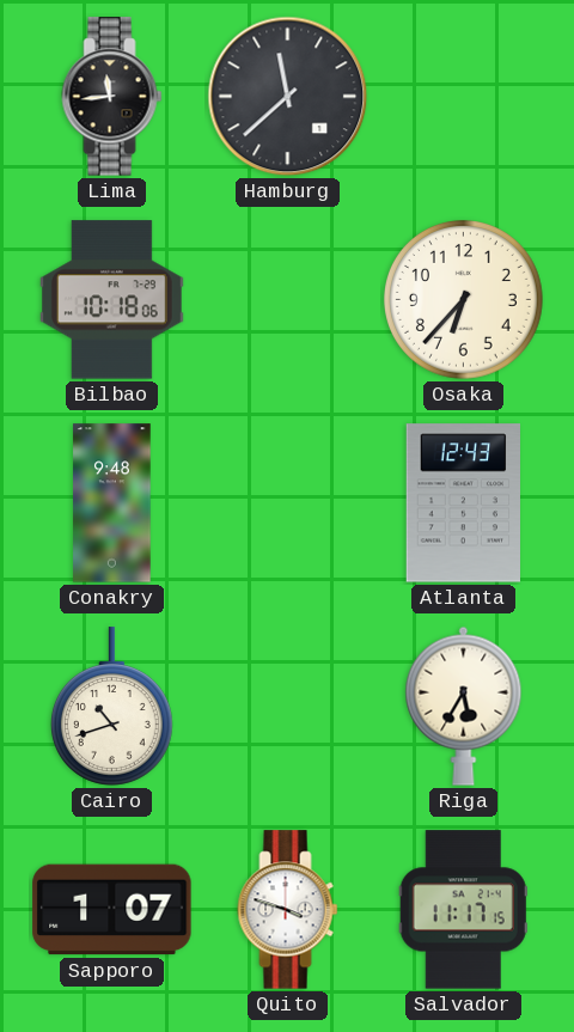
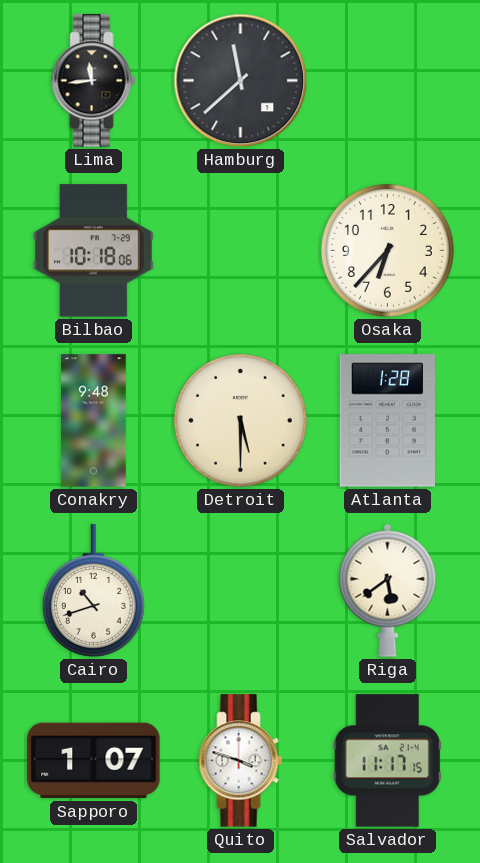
Detroit: none -> 5:30
Atlanta: 12:43 -> 1:28
Riga: 5:35 -> 5:39
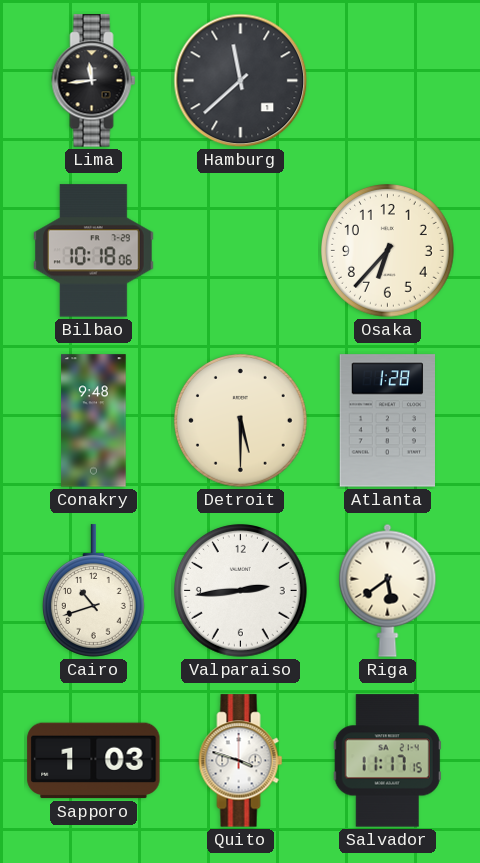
Valparaiso: none -> 2:44
Sapporo: 1:07 -> 1:03
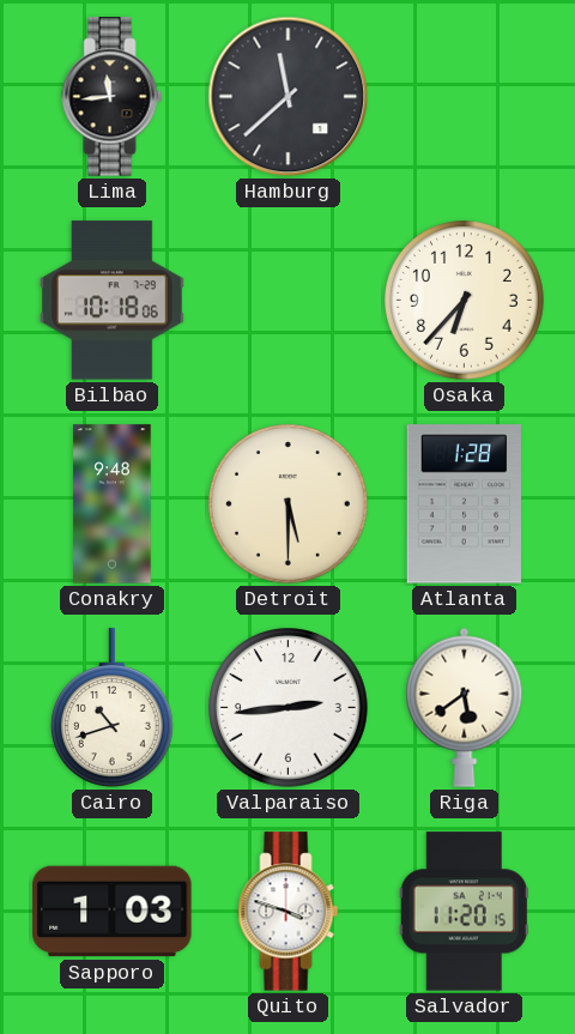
Salvador: 11:17 -> 11:20
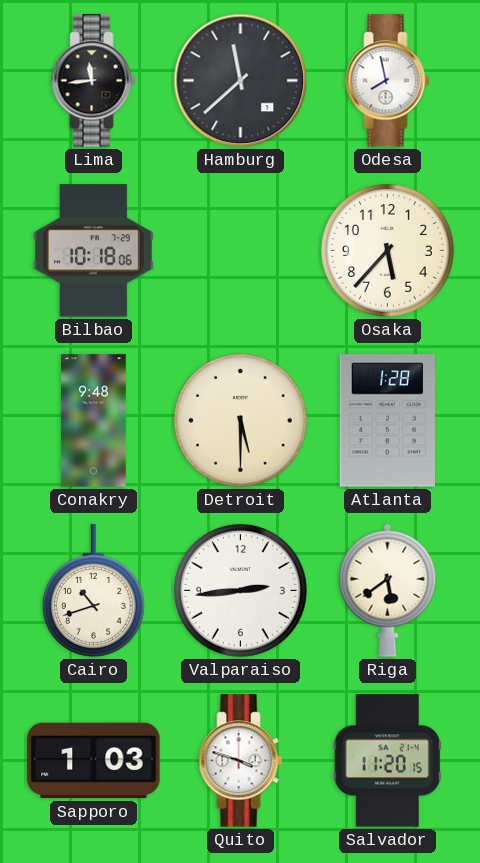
Odesa: none -> 7:58
Osaka: 6:37 -> 5:37
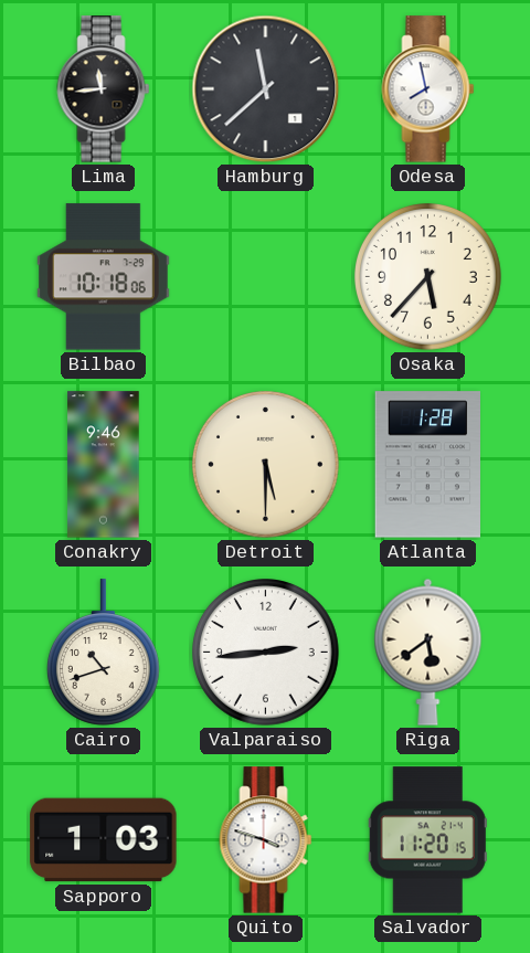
Conakry: 9:48 -> 9:46
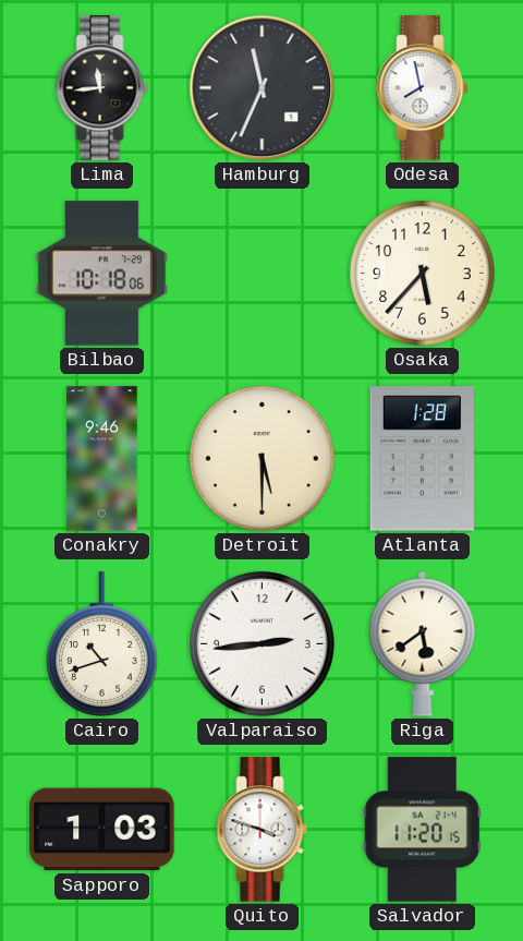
Hamburg: 11:38 -> 11:34
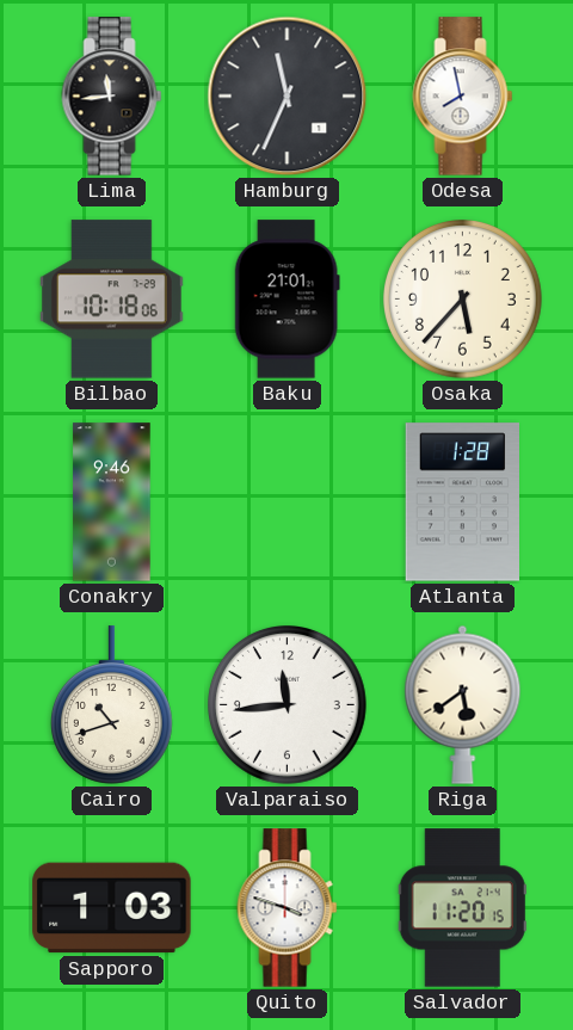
Baku: none -> 21:01
Detroit: 5:30 -> none
Valparaiso: 2:44 -> 11:44
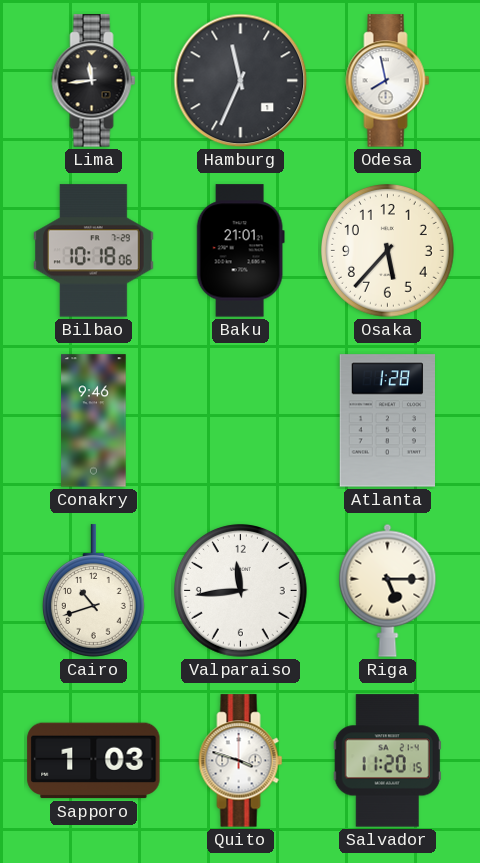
Riga: 5:39 -> 5:15
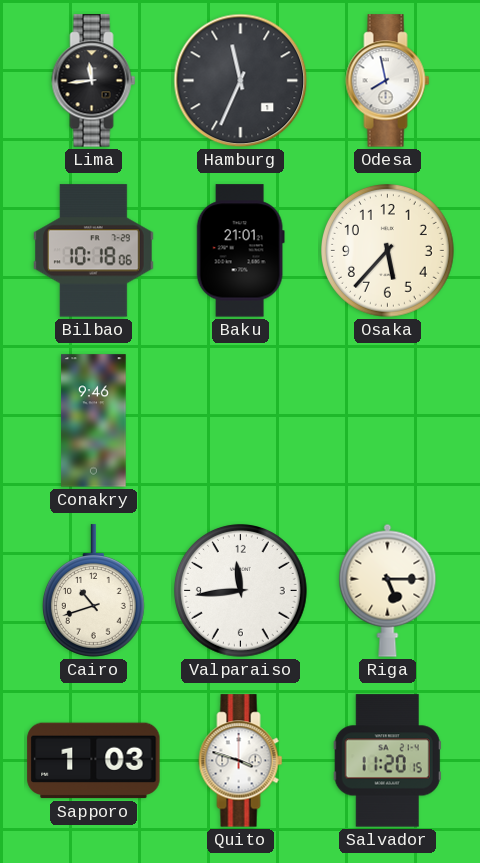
Atlanta: 1:28 -> none
